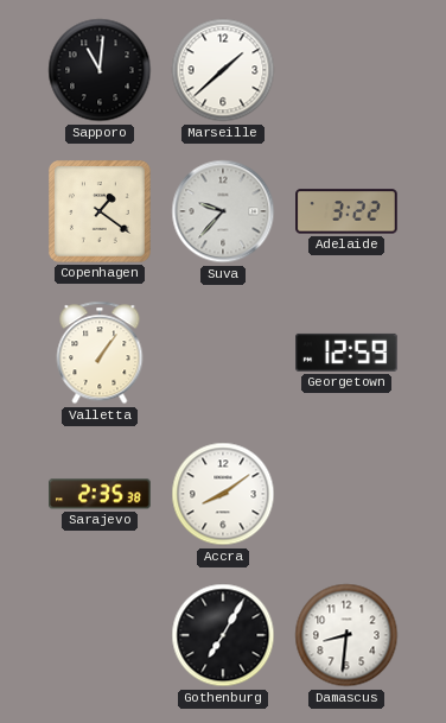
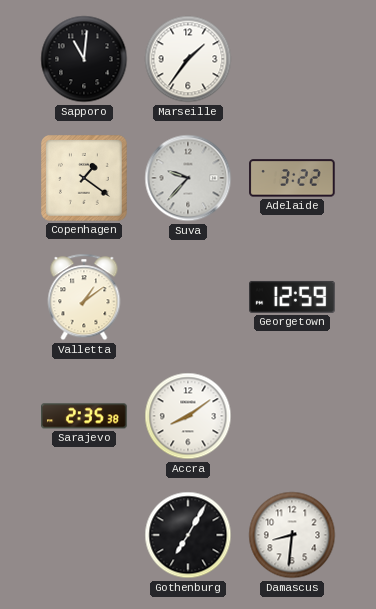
Marseille: 1:38 -> 1:36
Valletta: 1:06 -> 1:09
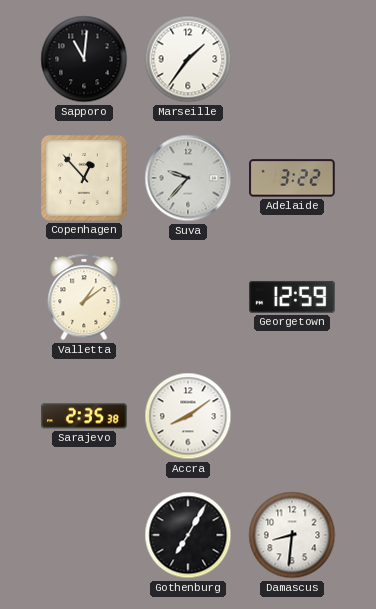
Copenhagen: 1:21 -> 12:53
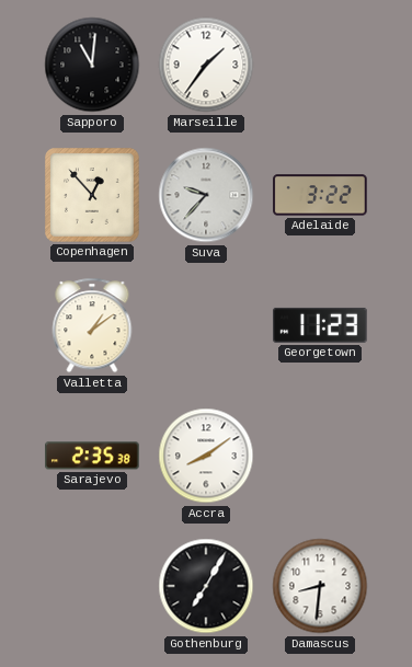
Georgetown: 12:59 -> 11:23
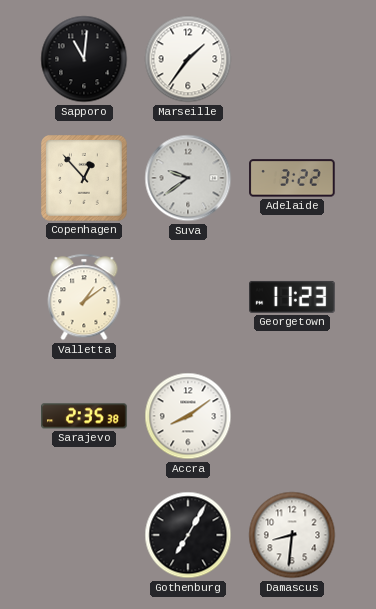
Suva: 9:37 -> 9:39
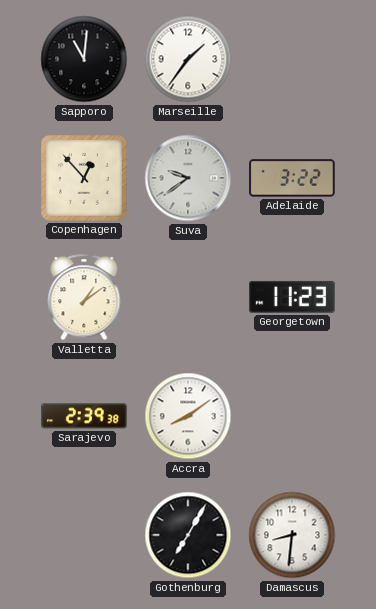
Sarajevo: 2:35 -> 2:39
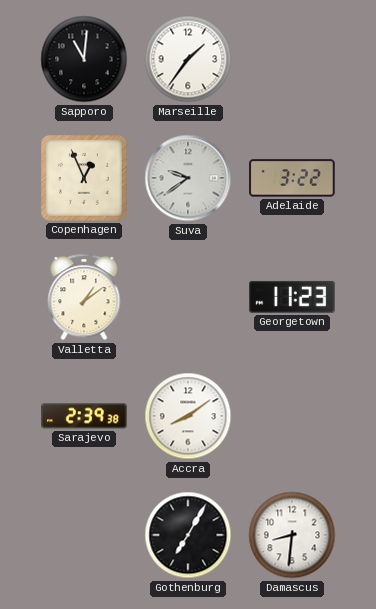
Copenhagen: 12:53 -> 12:56
